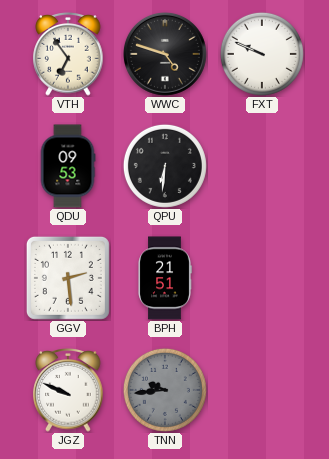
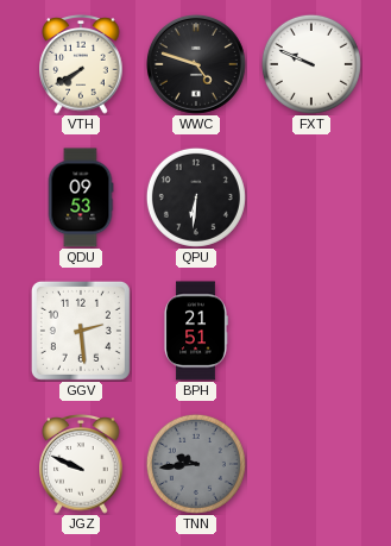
VTH: 6:54 -> 7:40
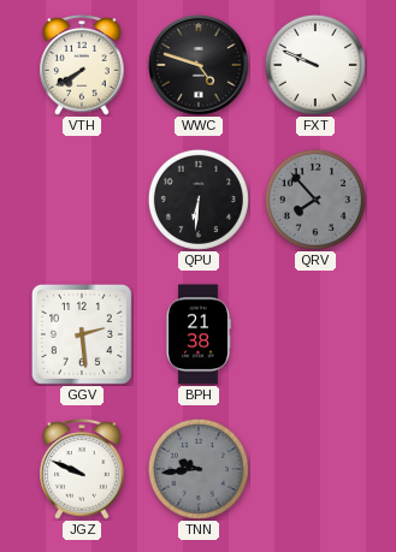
QDU: 09:53 -> none
QRV: none -> 7:53
BPH: 21:51 -> 21:38
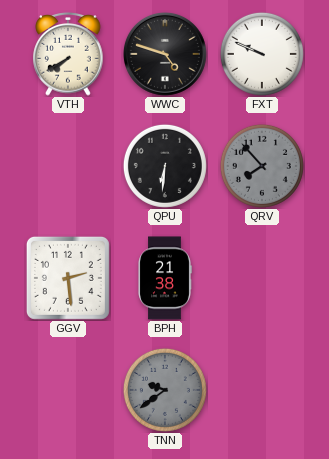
JGZ: 9:49 -> none
TNN: 9:44 -> 9:39
